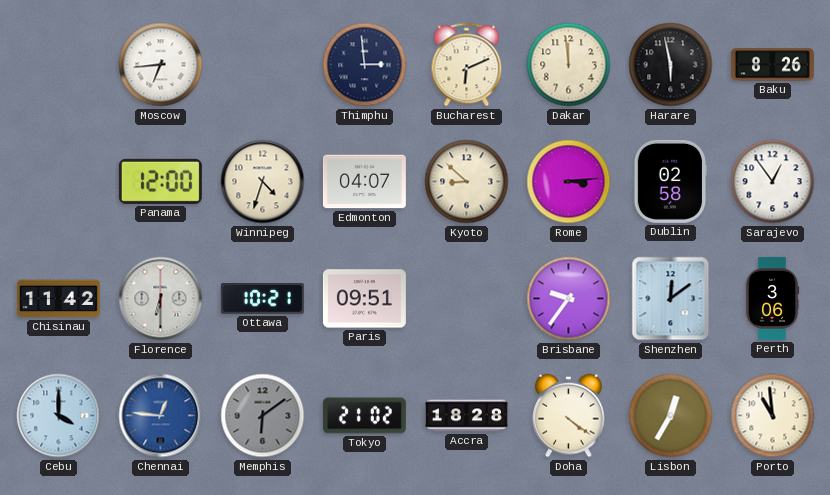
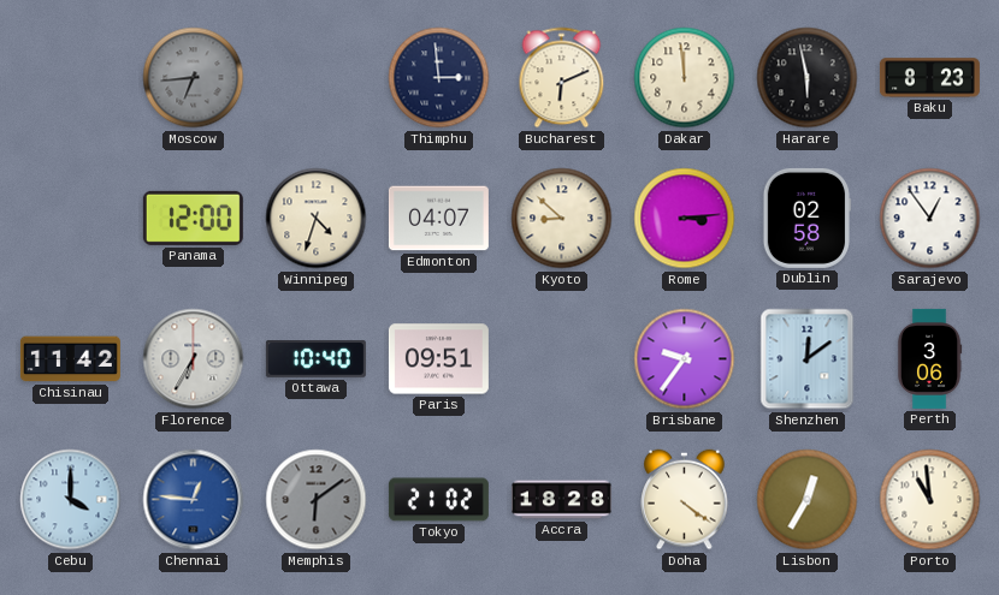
Moscow dial: white -> grey
Baku: 8:26 -> 8:23
Florence: 6:30 -> 6:35
Ottawa: 10:21 -> 10:40
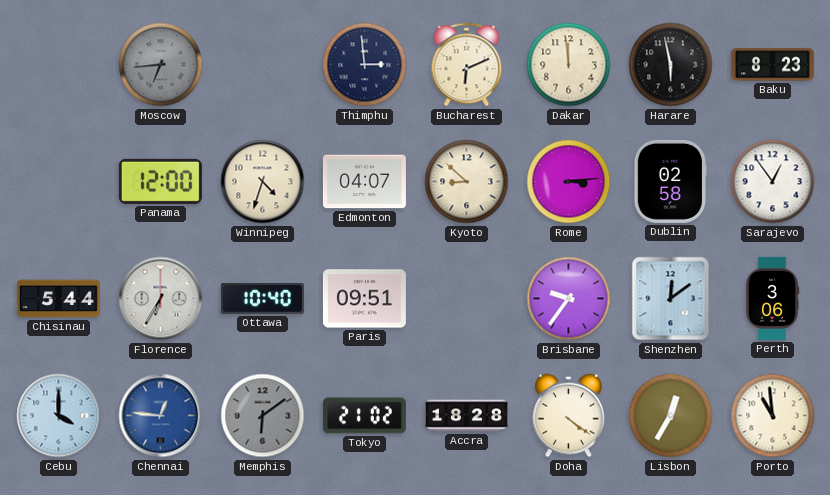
Chisinau: 11:42 -> 5:44
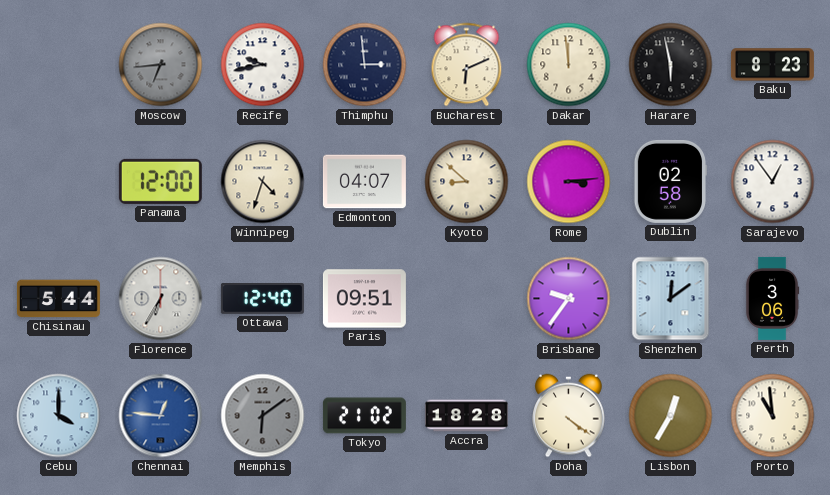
Recife: none -> 9:43
Ottawa: 10:40 -> 12:40
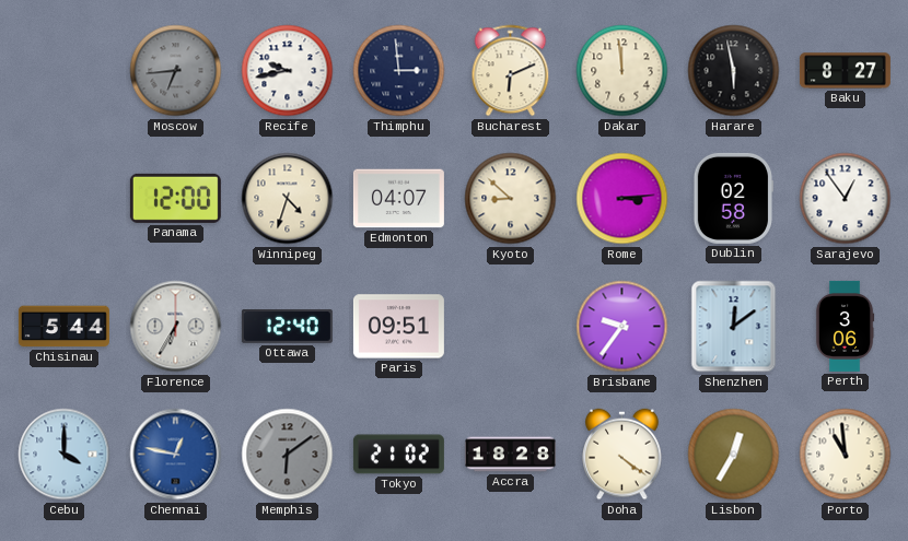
Baku: 8:23 -> 8:27
Chennai: 12:46 -> 12:47
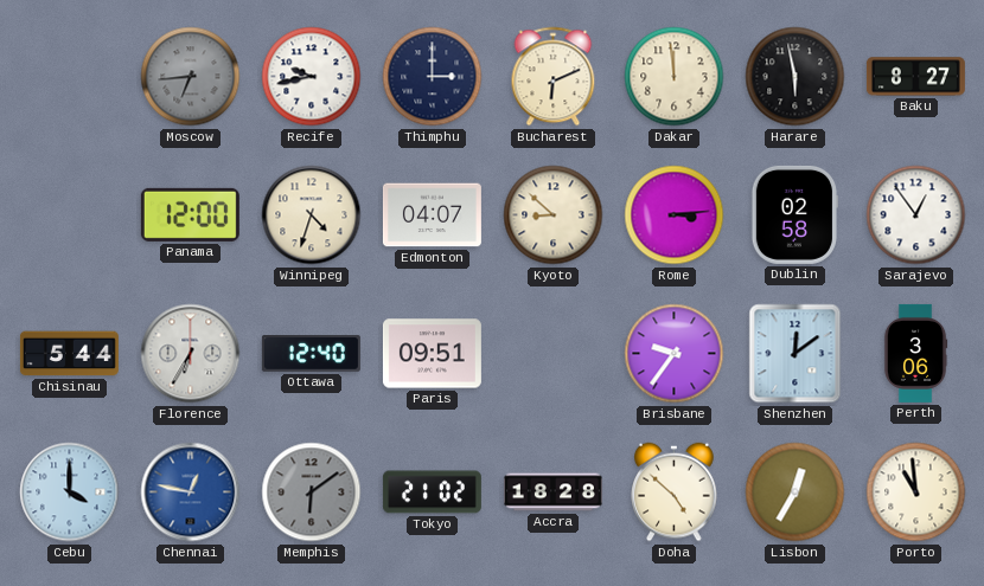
Thimphu: 2:59 -> 3:00
Doha: 4:21 -> 4:52
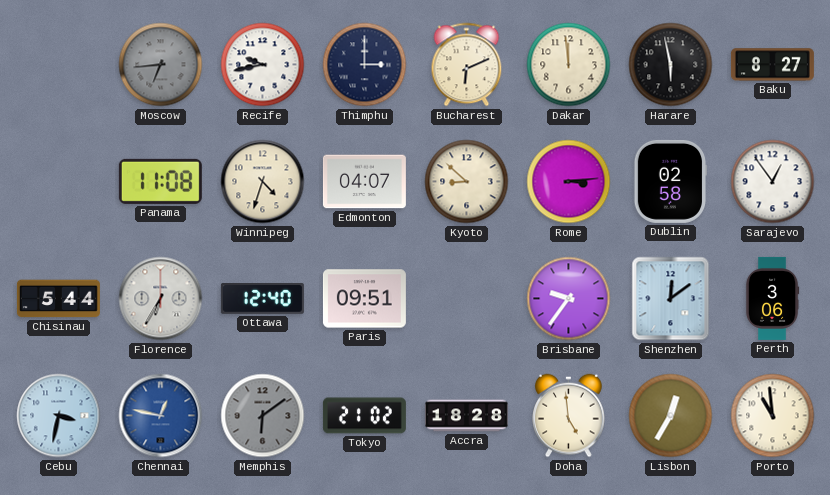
Panama: 12:00 -> 11:08
Cebu: 4:00 -> 3:32
Doha: 4:52 -> 4:59
